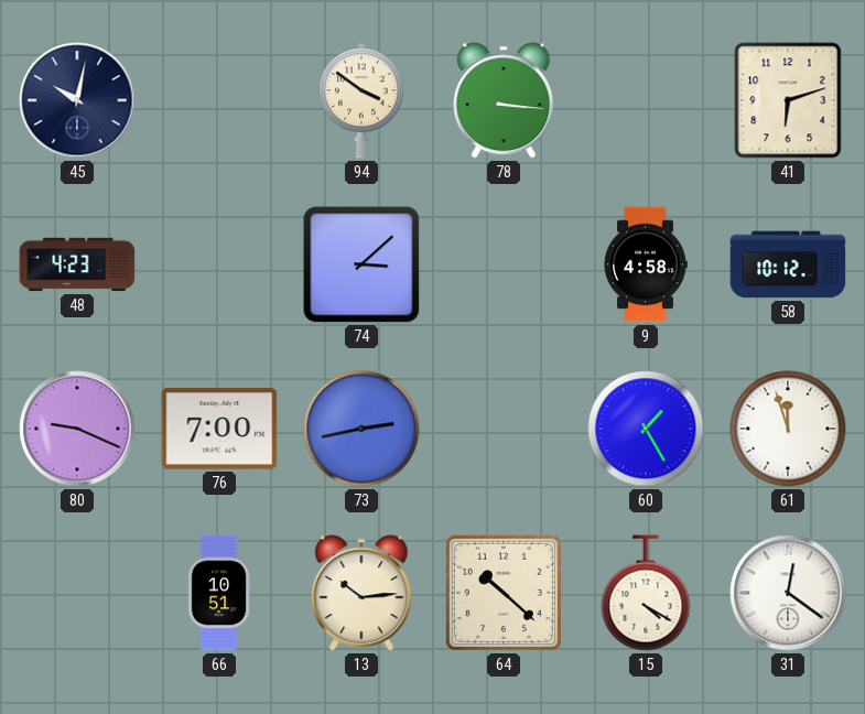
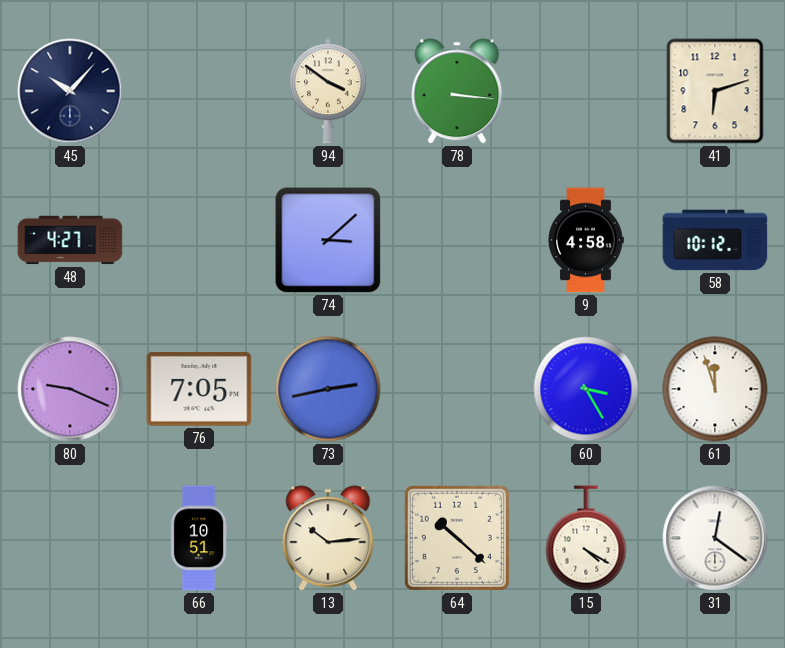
45: 10:02 -> 10:07
48: 4:23 -> 4:27
76: 7:00 -> 7:05
60: 1:25 -> 3:25
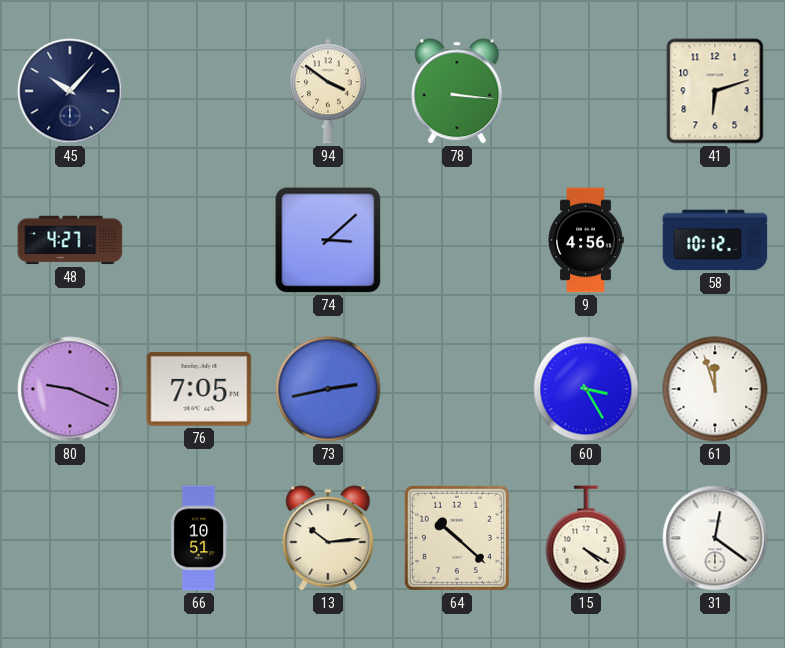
9: 4:58 -> 4:56
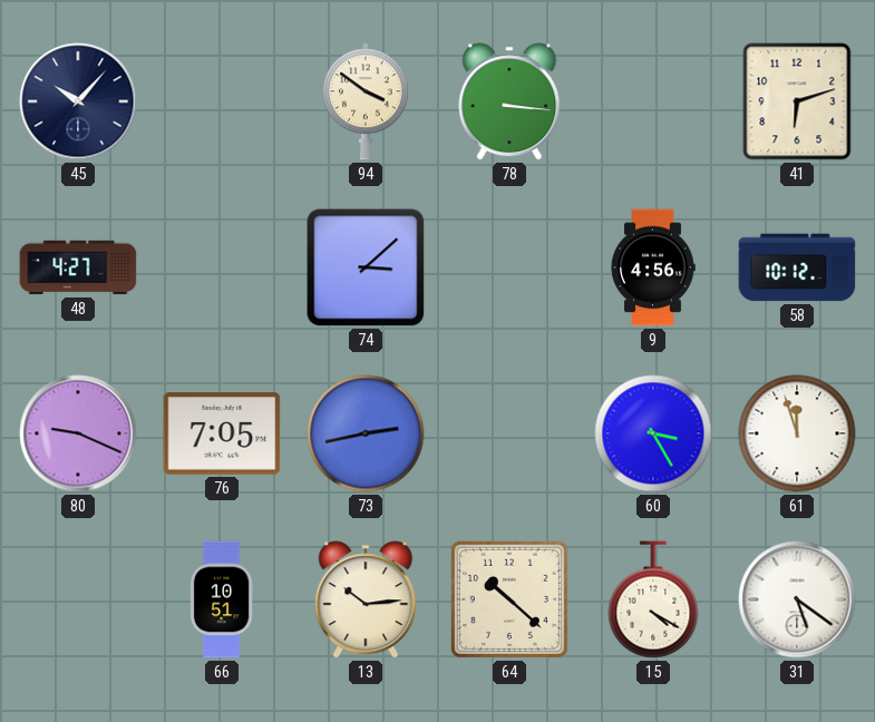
31: 12:21 -> 5:21
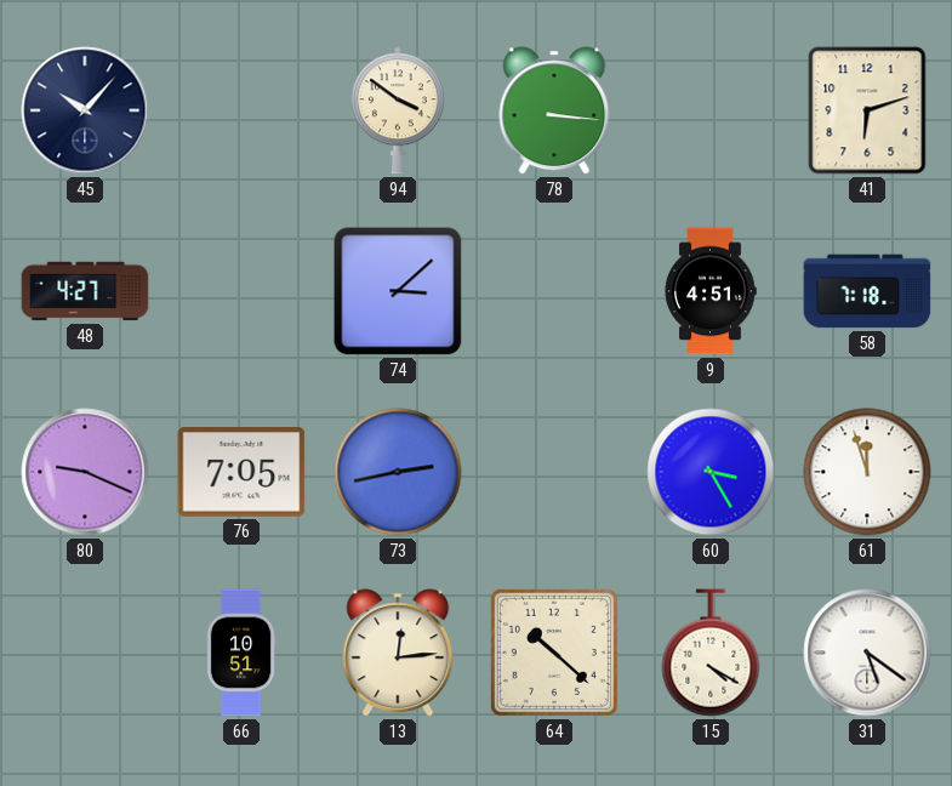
9: 4:56 -> 4:51
58: 10:12 -> 7:18
13: 10:14 -> 12:14
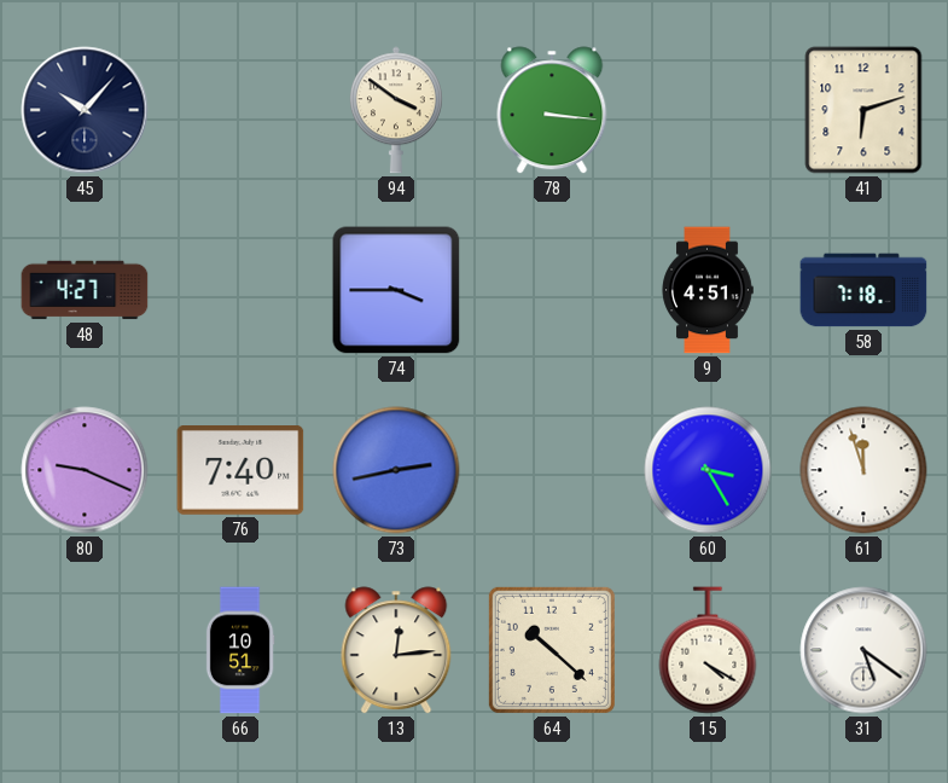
74: 3:08 -> 3:45
76: 7:05 -> 7:40
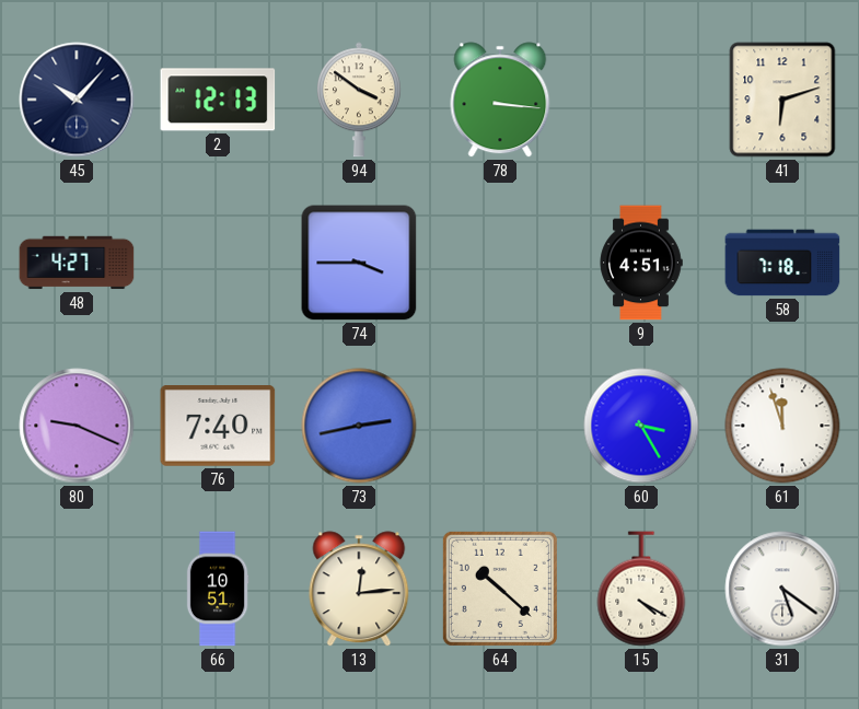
2: none -> 12:13
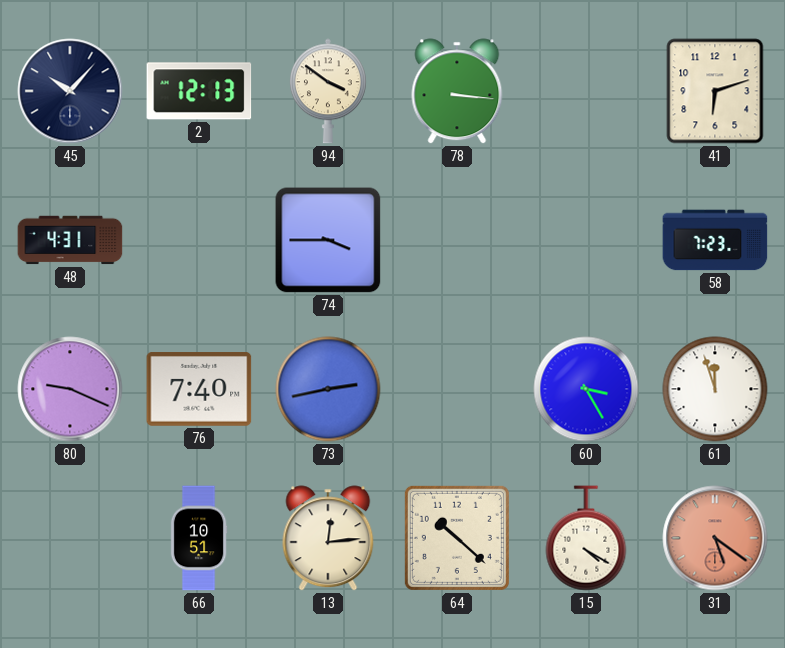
48: 4:27 -> 4:31
9: 4:51 -> none
58: 7:18 -> 7:23
31 dial: white -> salmon
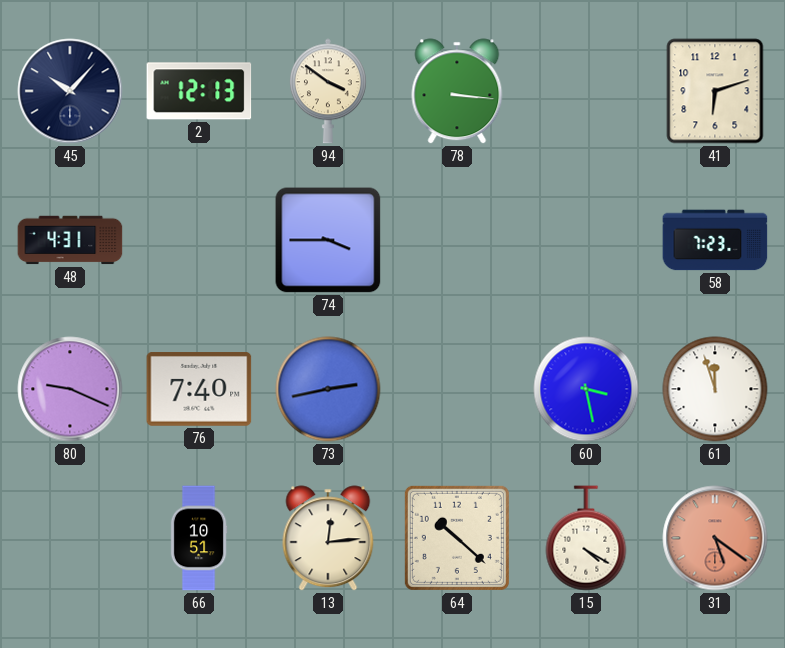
60: 3:25 -> 3:28
